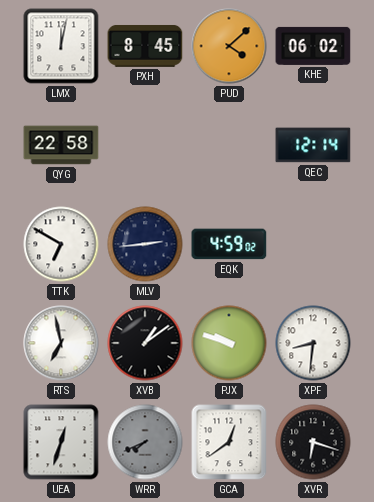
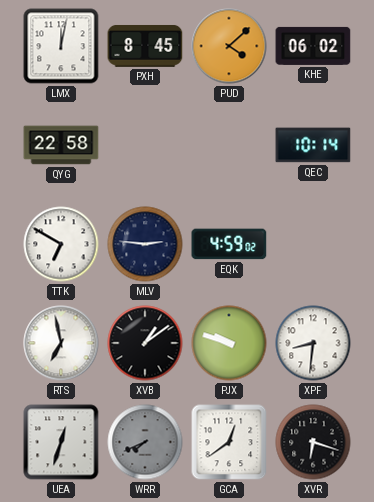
QEC: 12:14 -> 10:14
MLV: 2:44 -> 2:46
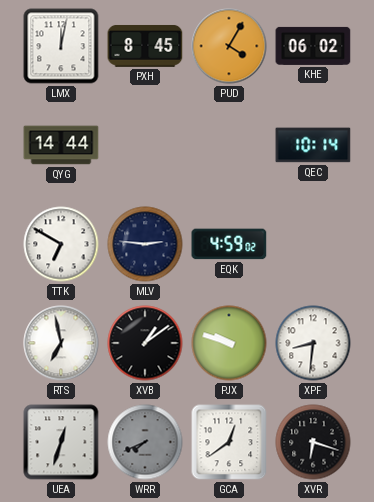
PUD: 4:08 -> 4:05
QYG: 22:58 -> 14:44
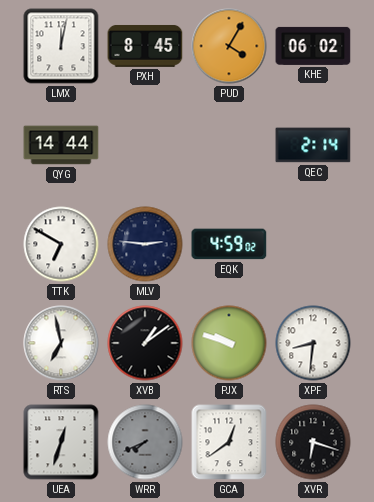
QEC: 10:14 -> 2:14
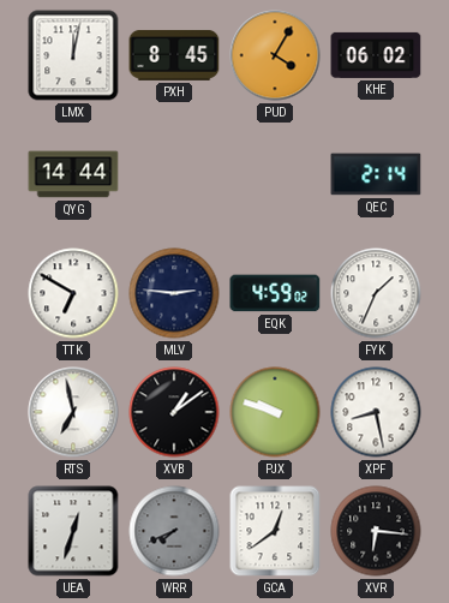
FYK: none -> 1:34
XPF: 8:31 -> 8:28
XVR: 6:18 -> 6:16
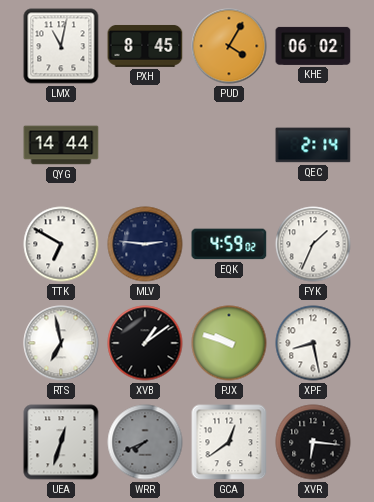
LMX: 12:02 -> 11:02
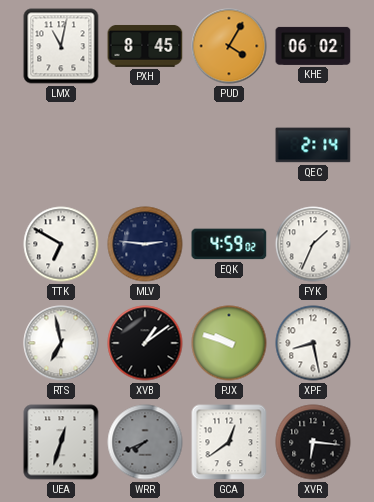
QYG: 14:44 -> none
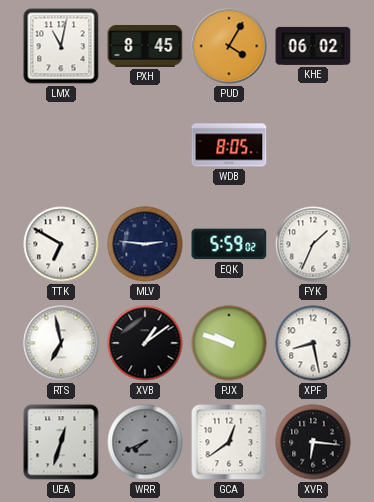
WDB: none -> 8:05
QEC: 2:14 -> none
EQK: 4:59 -> 5:59
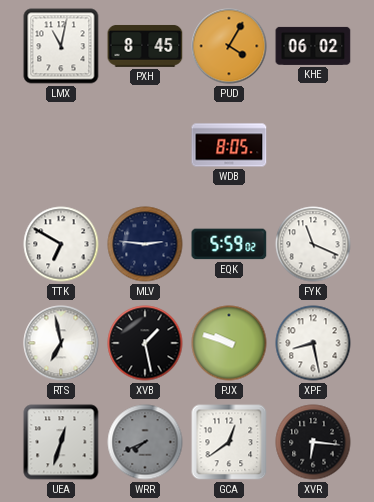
FYK: 1:34 -> 11:19
XVB: 1:09 -> 1:28
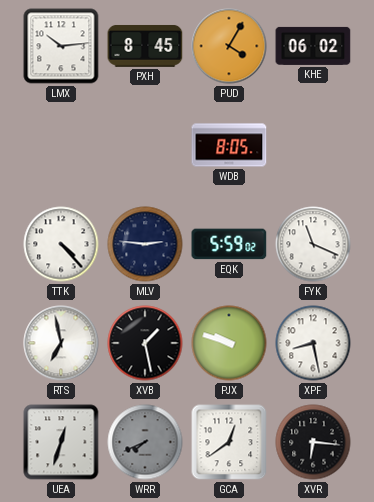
LMX: 11:02 -> 10:14
TTK: 6:50 -> 4:23
